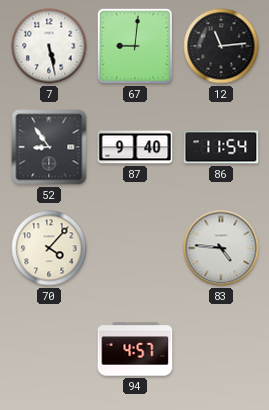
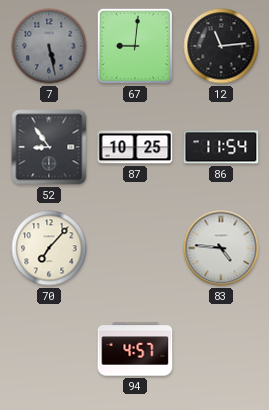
7 dial: white -> grey
87: 9:40 -> 10:25
70: 4:07 -> 7:07
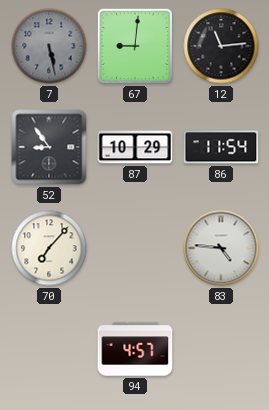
87: 10:25 -> 10:29
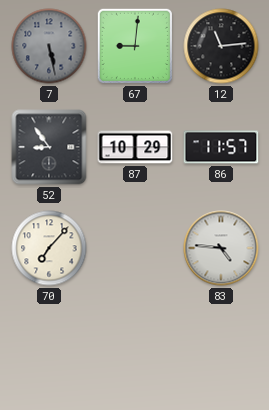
86: 11:54 -> 11:57
94: 4:57 -> none
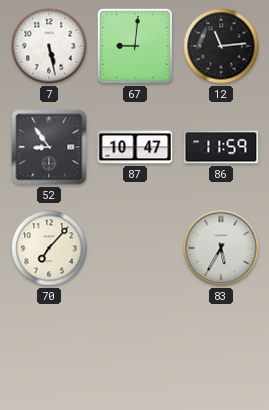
7 dial: grey -> white
87: 10:29 -> 10:47
86: 11:57 -> 11:59
83: 4:46 -> 5:35
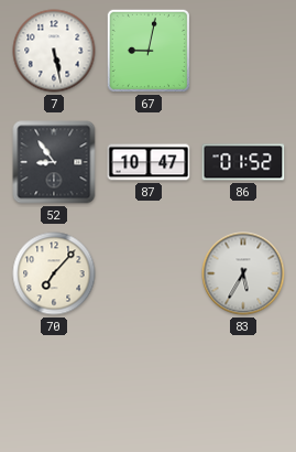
67: 9:01 -> 9:02
12: 11:14 -> none
86: 11:59 -> 01:52
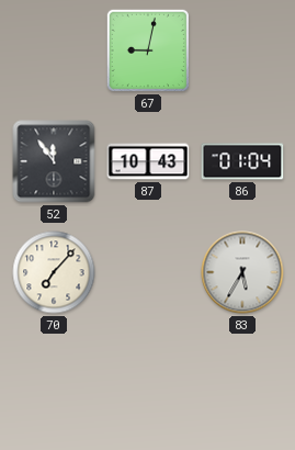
7: 5:28 -> none
52: 8:54 -> 11:54
87: 10:47 -> 10:43
86: 01:52 -> 01:04
